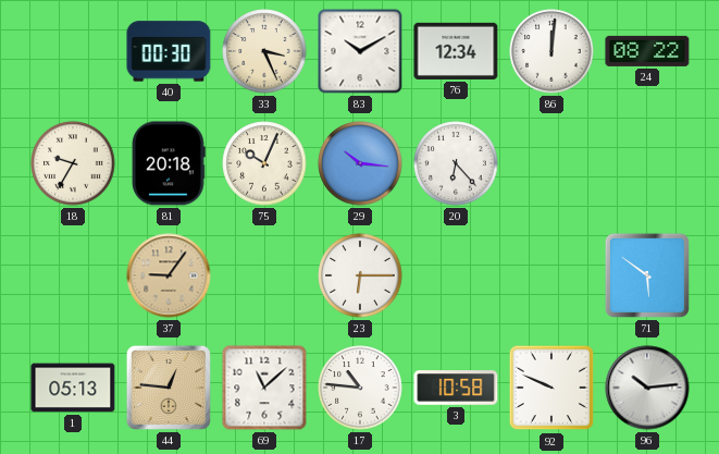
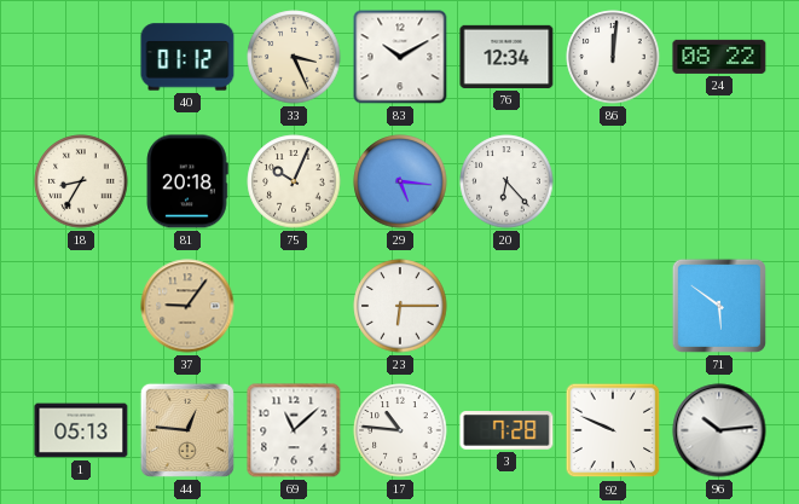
40: 00:30 -> 01:12
18: 9:35 -> 8:35
29: 10:16 -> 5:16
3: 10:58 -> 7:28
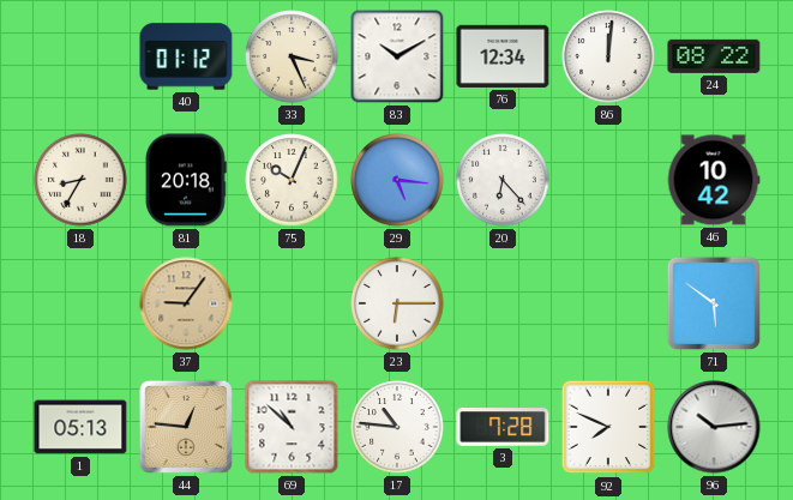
46: none -> 10:42
69: 11:08 -> 10:52
92: 9:49 -> 7:49
